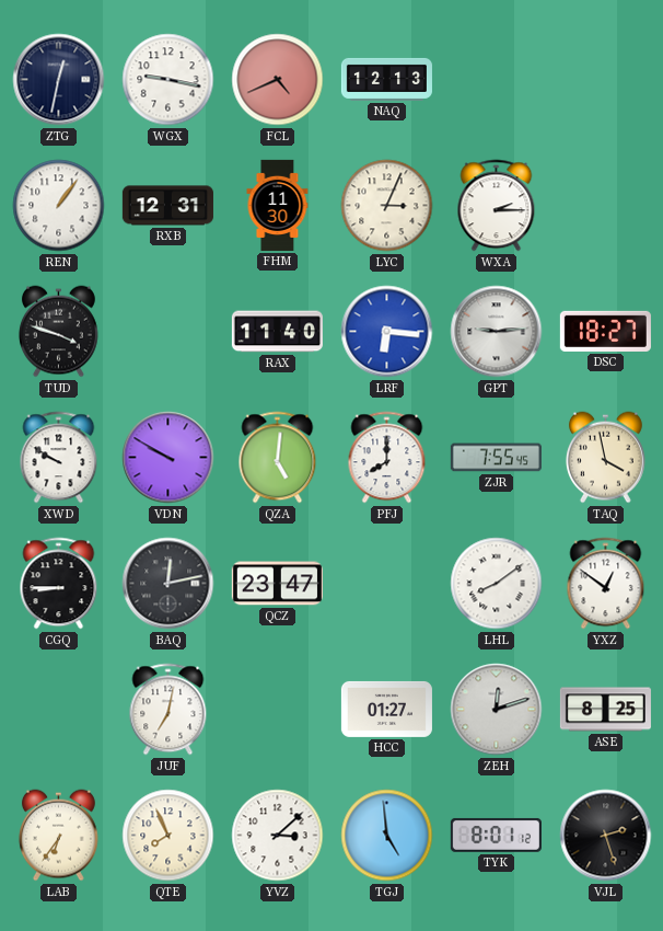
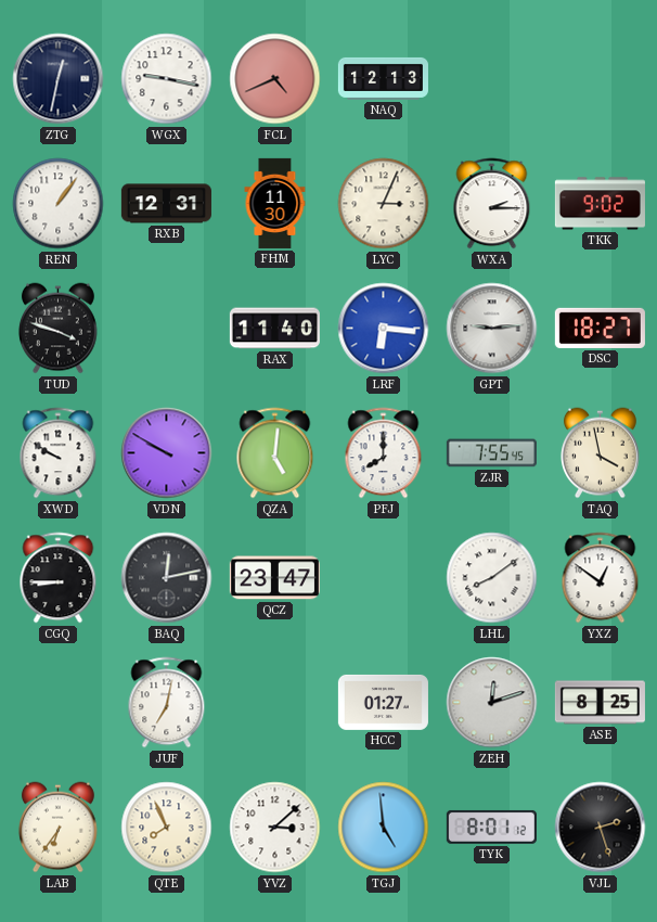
TKK: none -> 9:02
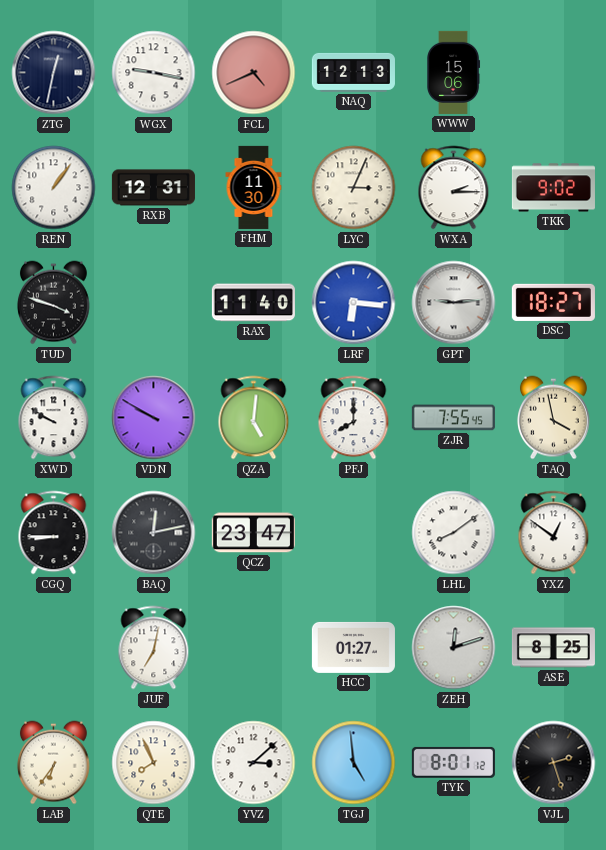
WWW: none -> 15:06
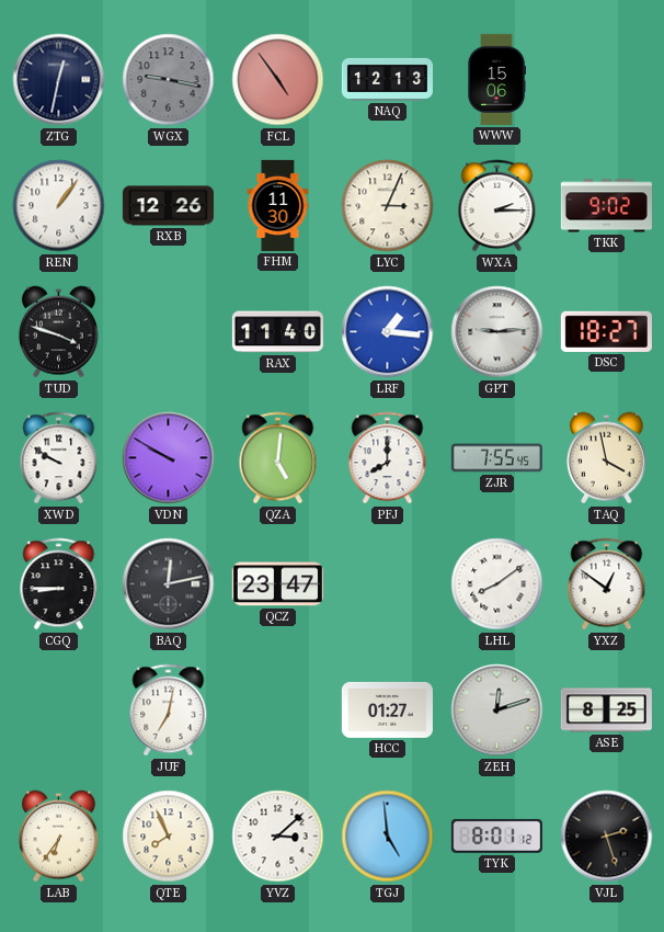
WGX dial: white -> grey
FCL: 4:41 -> 4:54
RXB: 12:31 -> 12:26
LRF: 6:16 -> 1:16
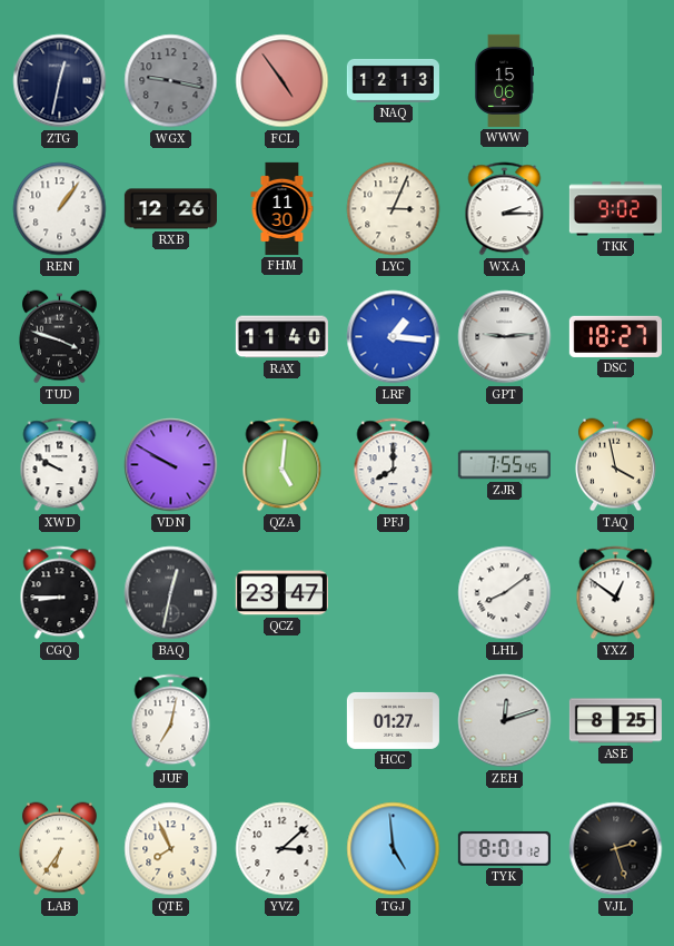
BAQ: 12:13 -> 12:32
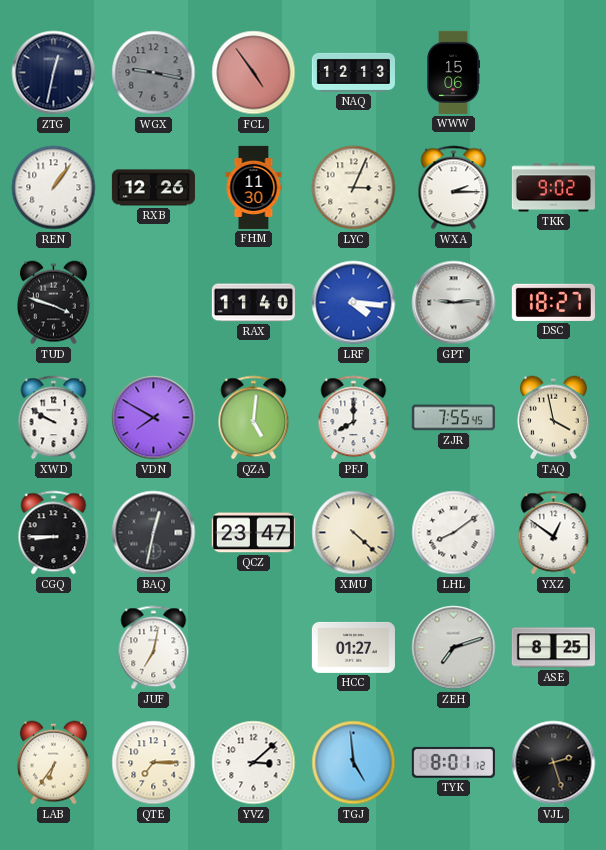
LRF: 1:16 -> 4:16
VDN: 9:50 -> 7:50
XMU: none -> 4:22
ZEH: 12:12 -> 7:12
QTE: 7:56 -> 7:15
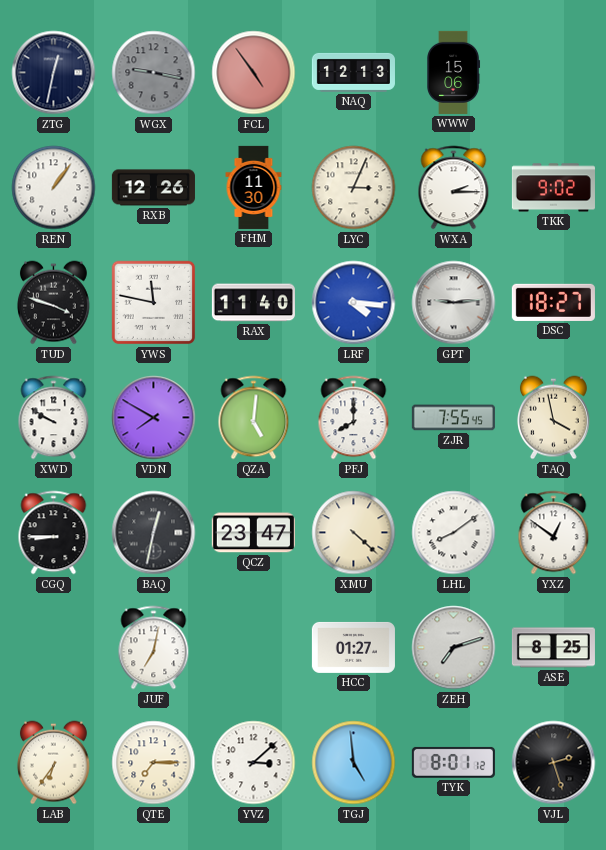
YWS: none -> 11:47
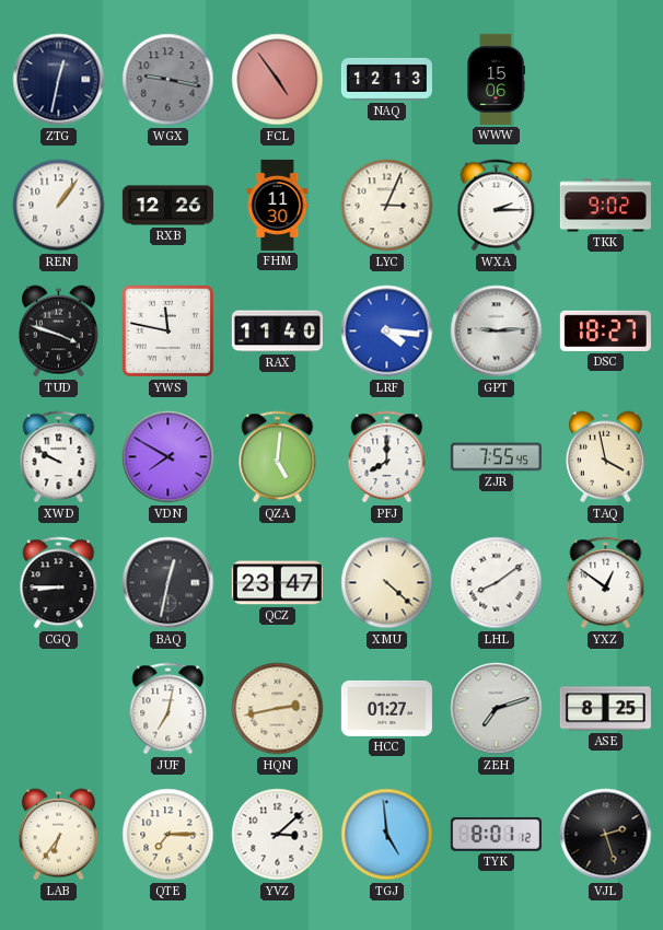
HQN: none -> 2:43
